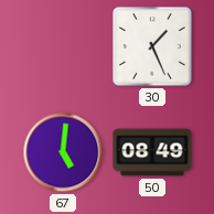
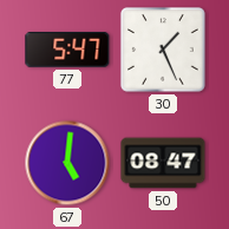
77: none -> 5:47
50: 08:49 -> 08:47
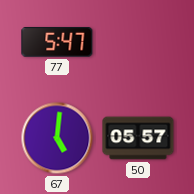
30: 1:26 -> none
50: 08:47 -> 05:57
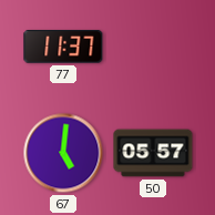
77: 5:47 -> 11:37
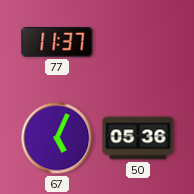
67: 5:01 -> 5:04
50: 05:57 -> 05:36
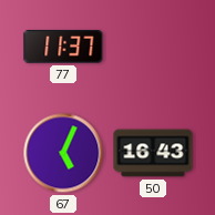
50: 05:36 -> 16:43
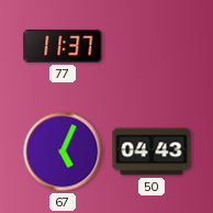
50: 16:43 -> 04:43
